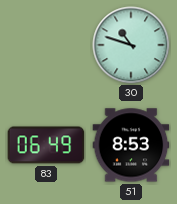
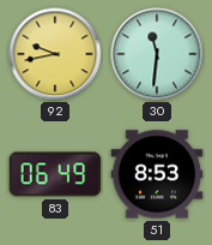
92: none -> 9:43
30: 10:48 -> 11:31
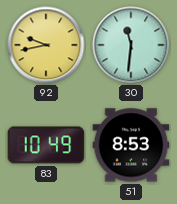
83: 06:49 -> 10:49
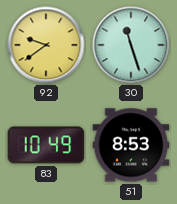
92: 9:43 -> 9:39
30: 11:31 -> 11:27
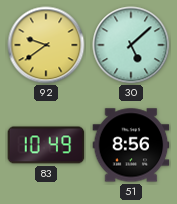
30: 11:27 -> 5:08
51: 8:53 -> 8:56
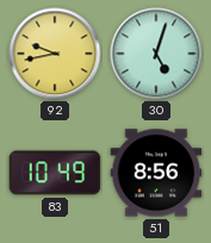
92: 9:39 -> 9:43
30: 5:08 -> 5:03
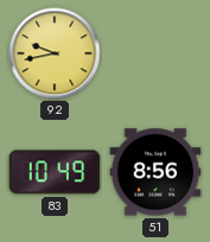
30: 5:03 -> none
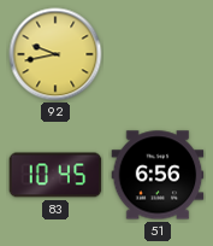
83: 10:49 -> 10:45
51: 8:56 -> 6:56
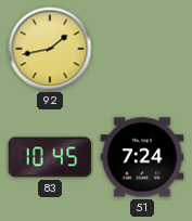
92: 9:43 -> 1:43
51: 6:56 -> 7:24
